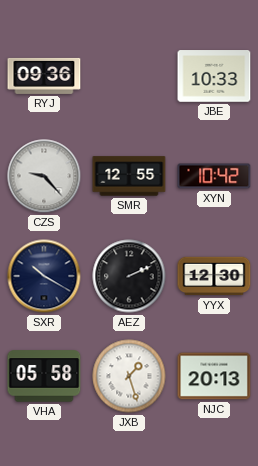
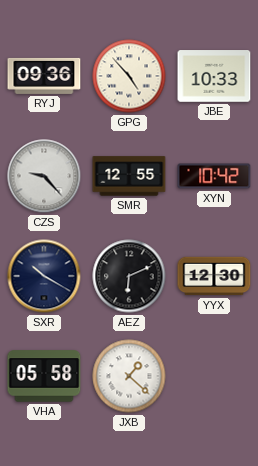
GPG: none -> 4:53
AEZ: 2:11 -> 6:11
JXB: 1:27 -> 1:22
NJC: 20:13 -> none
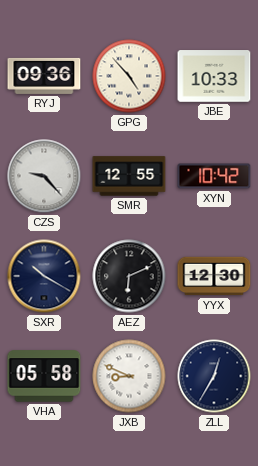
JXB: 1:22 -> 8:49
ZLL: none -> 12:35
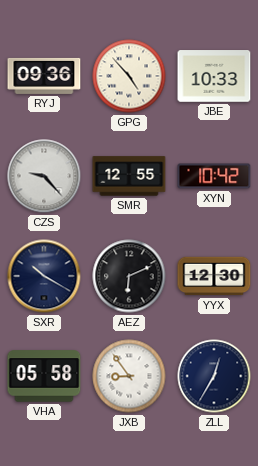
JXB: 8:49 -> 8:54
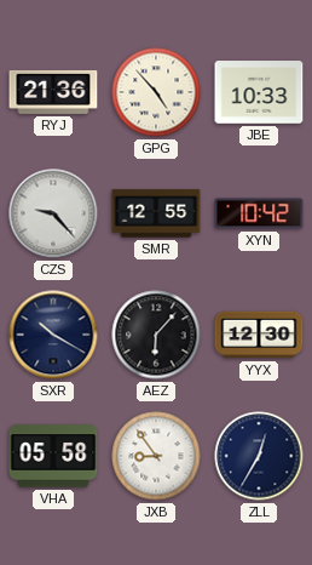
RYJ: 09:36 -> 21:36
AEZ: 6:11 -> 6:07
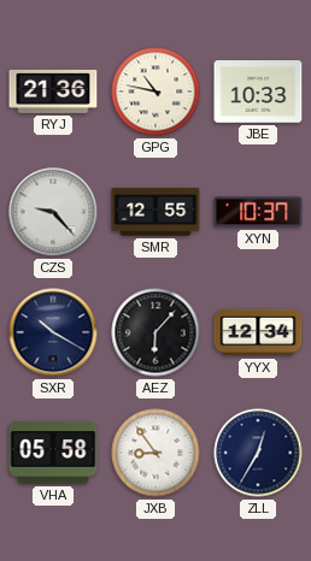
GPG: 4:53 -> 10:47
XYN: 10:42 -> 10:37
YYX: 12:30 -> 12:34
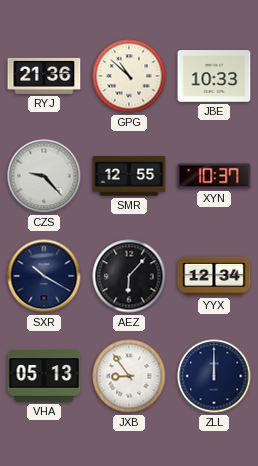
GPG: 10:47 -> 10:52
VHA: 05:58 -> 05:13
ZLL: 12:35 -> 12:00
